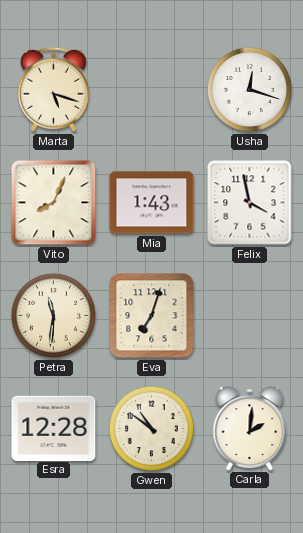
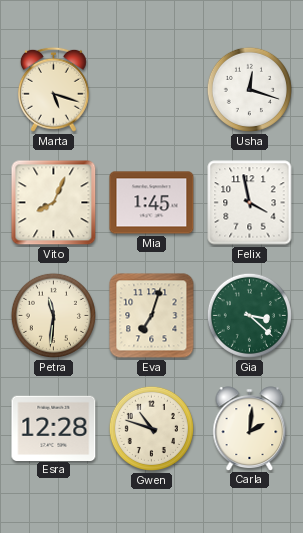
Mia: 1:43 -> 1:45
Gia: none -> 3:22
Gwen: 10:51 -> 10:48
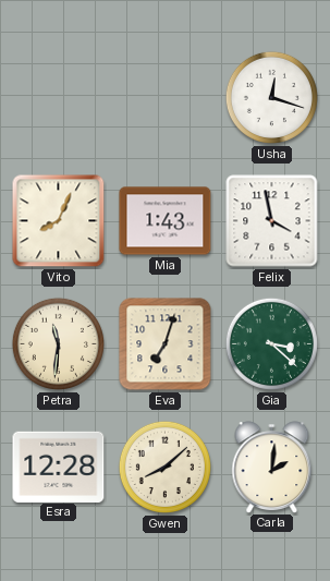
Marta: 5:18 -> none
Mia: 1:45 -> 1:43
Gwen: 10:48 -> 8:08
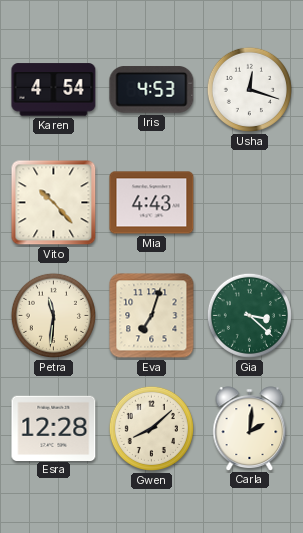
Karen: none -> 4:54
Iris: none -> 4:53
Vito: 8:04 -> 10:23
Mia: 1:43 -> 4:43
Felix: 3:58 -> none
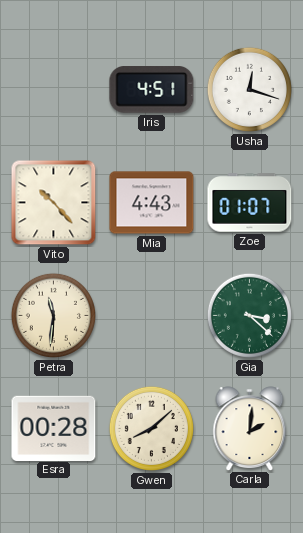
Karen: 4:54 -> none
Iris: 4:53 -> 4:51
Zoe: none -> 01:07
Eva: 7:03 -> none
Esra: 12:28 -> 00:28
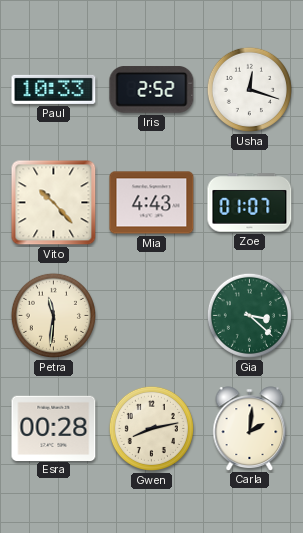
Paul: none -> 10:33
Iris: 4:51 -> 2:52
Gwen: 8:08 -> 8:13
